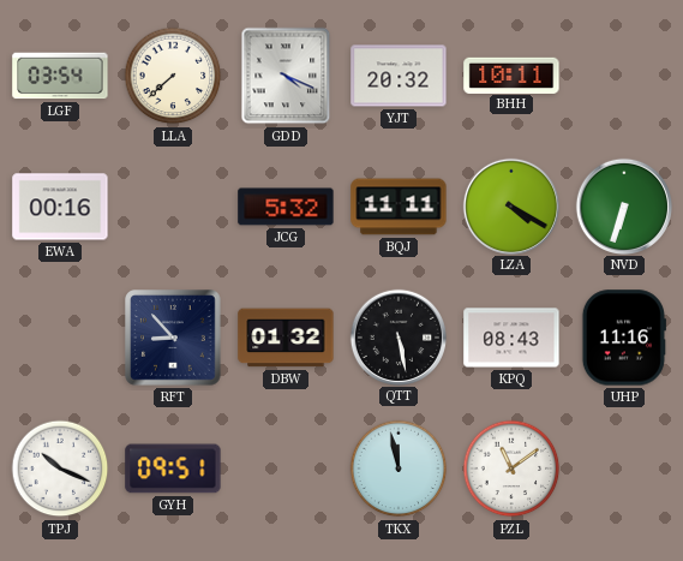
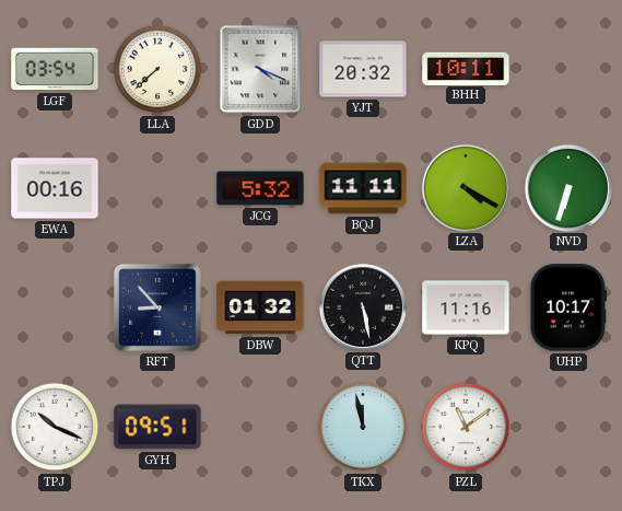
KPQ: 08:43 -> 11:16
UHP: 11:16 -> 10:17
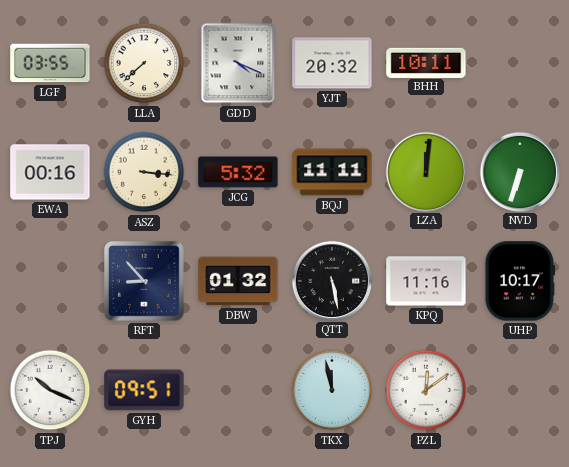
LGF: 03:54 -> 03:55
ASZ: none -> 3:16
LZA: 4:20 -> 12:01
PZL: 11:09 -> 12:09
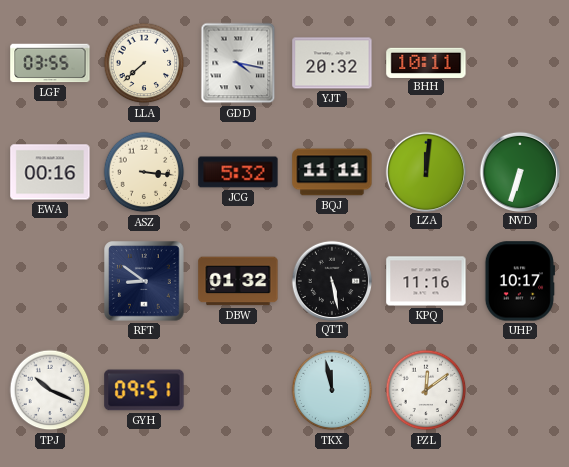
GDD: 4:19 -> 4:17
RFT: 8:53 -> 8:51
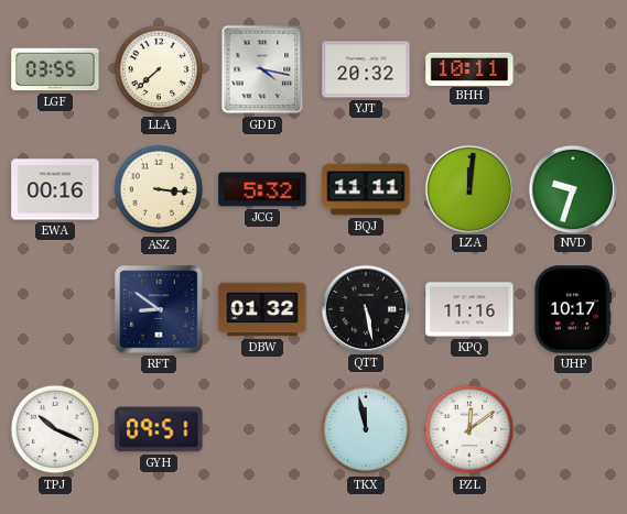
NVD: 6:33 -> 9:33
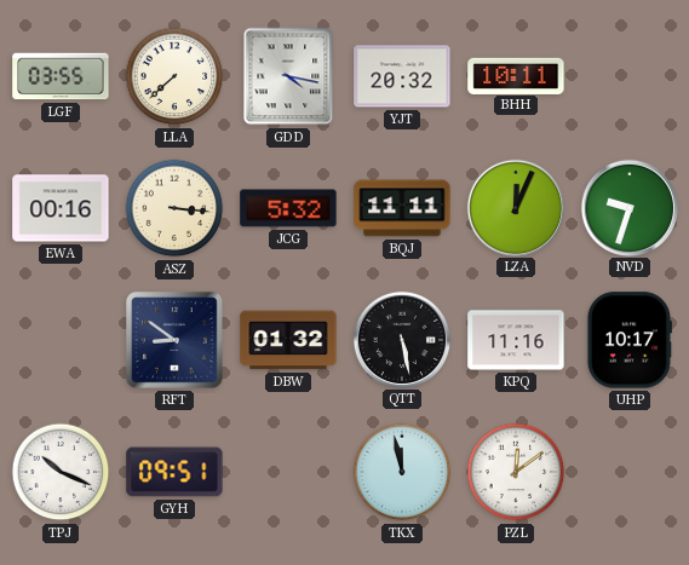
LZA: 12:01 -> 12:04
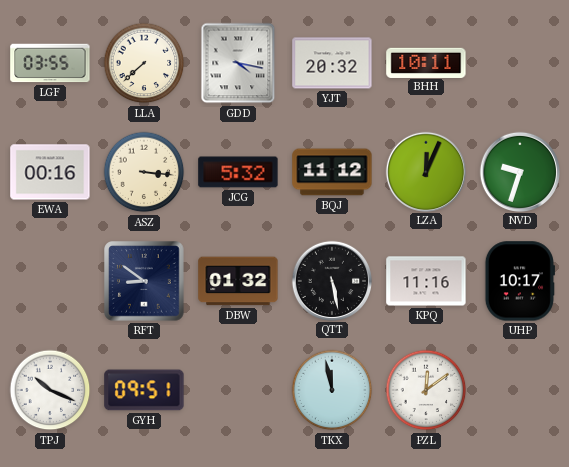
BQJ: 11:11 -> 11:12
